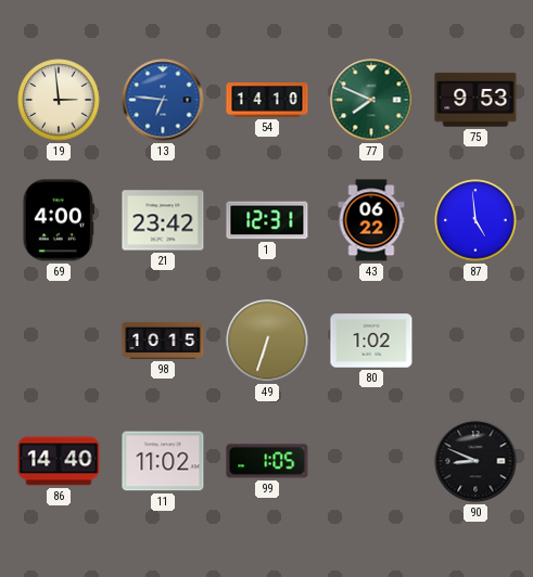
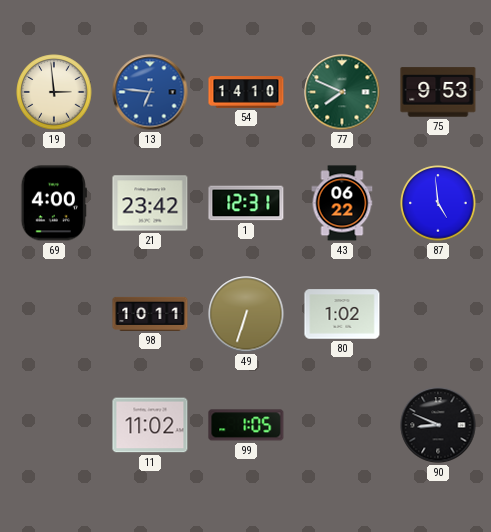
98: 10:15 -> 10:11
86: 14:40 -> none
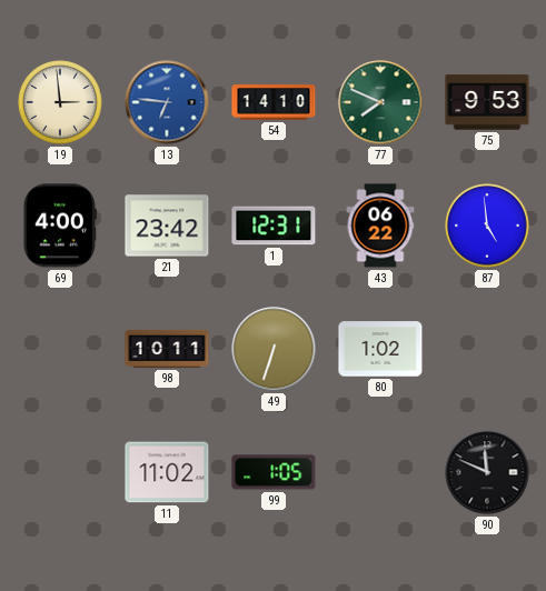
90: 8:49 -> 11:49
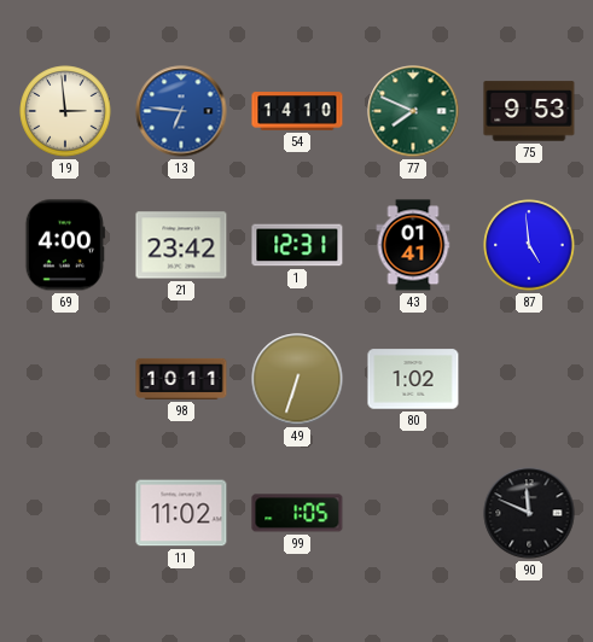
43: 06:22 -> 01:41
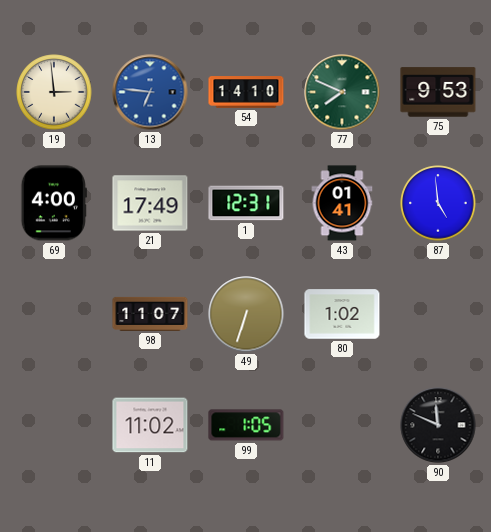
21: 23:42 -> 17:49
98: 10:11 -> 11:07
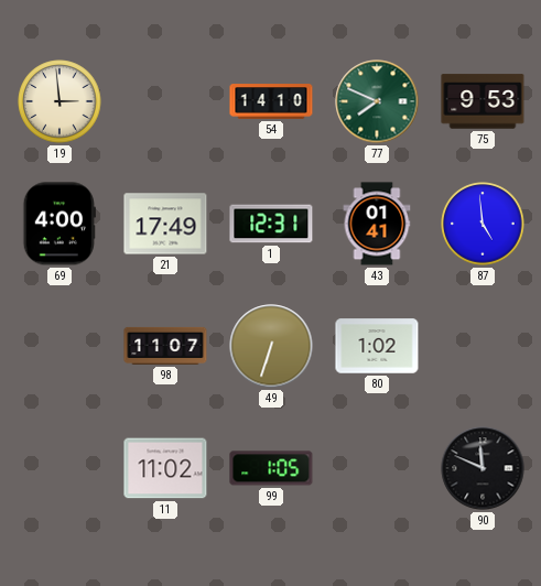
13: 6:46 -> none
